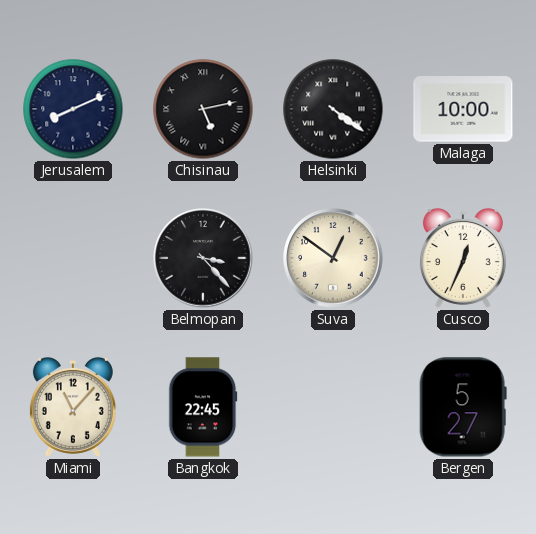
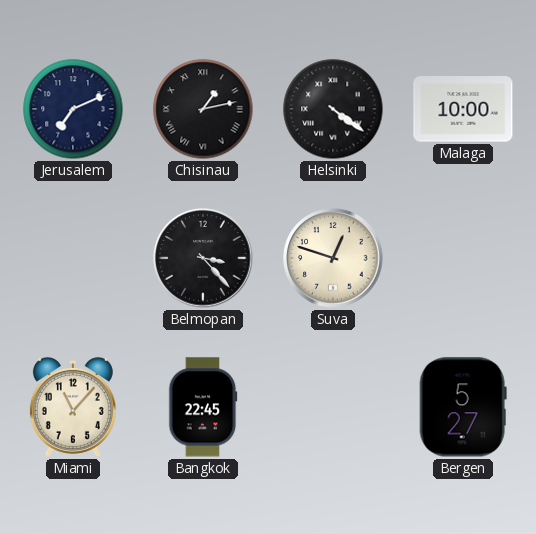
Jerusalem: 8:11 -> 7:11
Chisinau: 5:13 -> 1:13
Suva: 12:51 -> 12:48
Cusco: 12:34 -> none
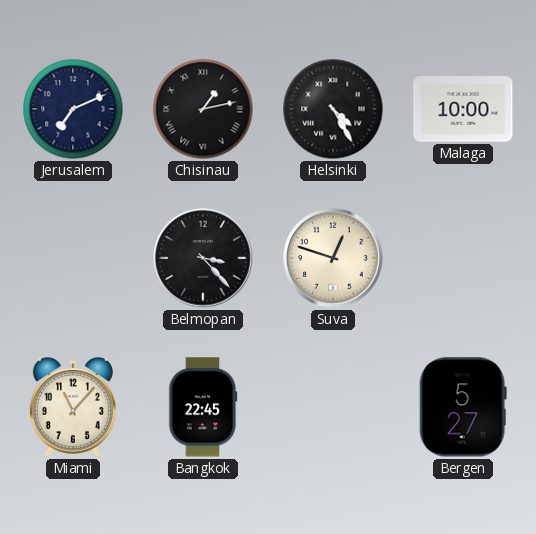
Helsinki: 4:21 -> 4:25
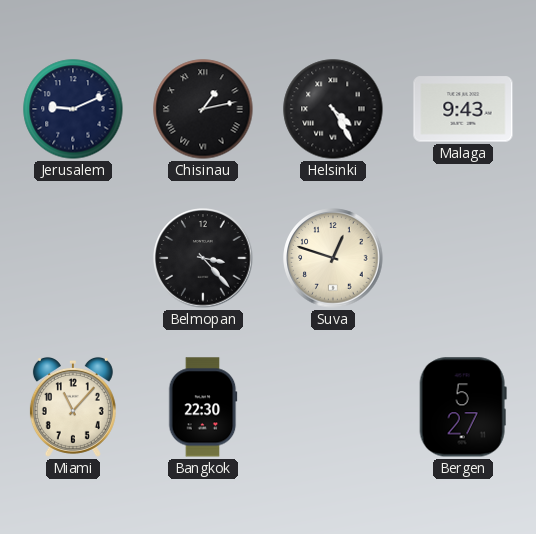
Jerusalem: 7:11 -> 9:11
Malaga: 10:00 -> 9:43
Bangkok: 22:45 -> 22:30
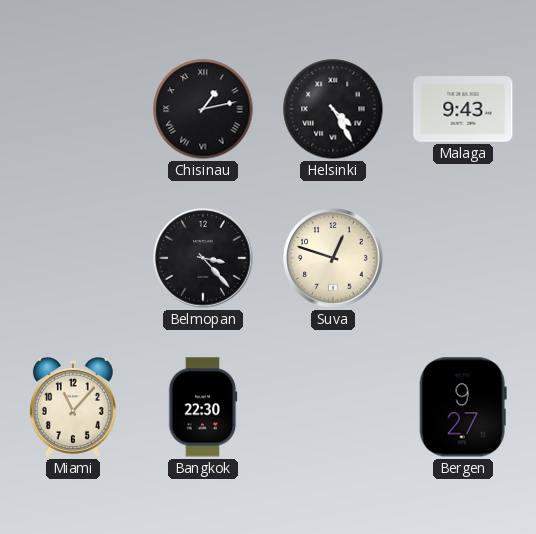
Jerusalem: 9:11 -> none
Bergen: 5:27 -> 9:27
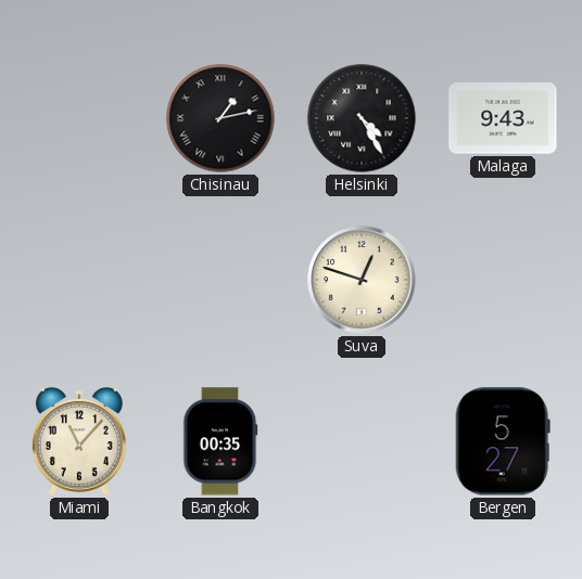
Belmopan: 3:23 -> none
Bangkok: 22:30 -> 00:35
Bergen: 9:27 -> 5:27
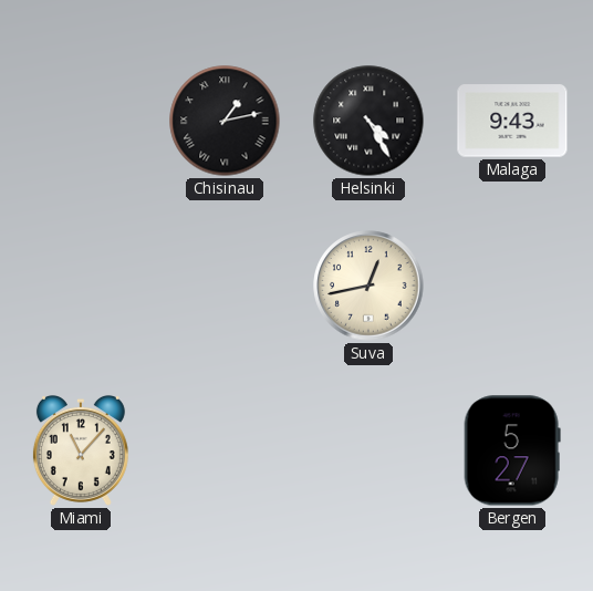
Suva: 12:48 -> 12:43
Bangkok: 00:35 -> none
